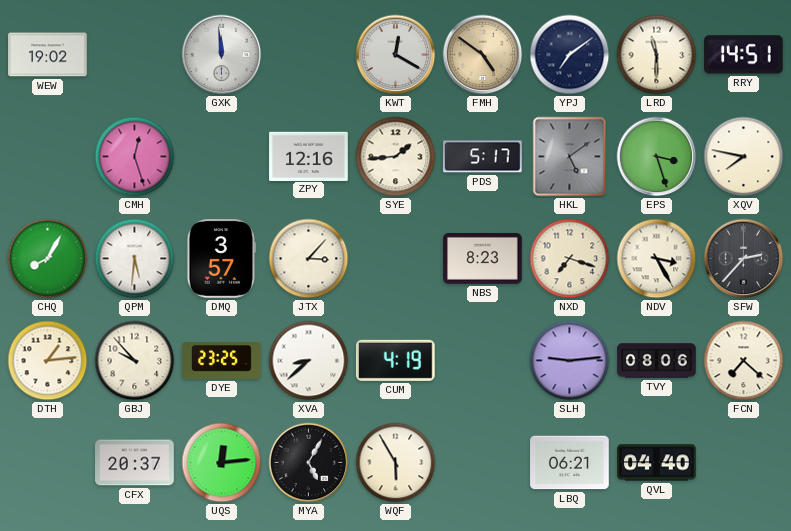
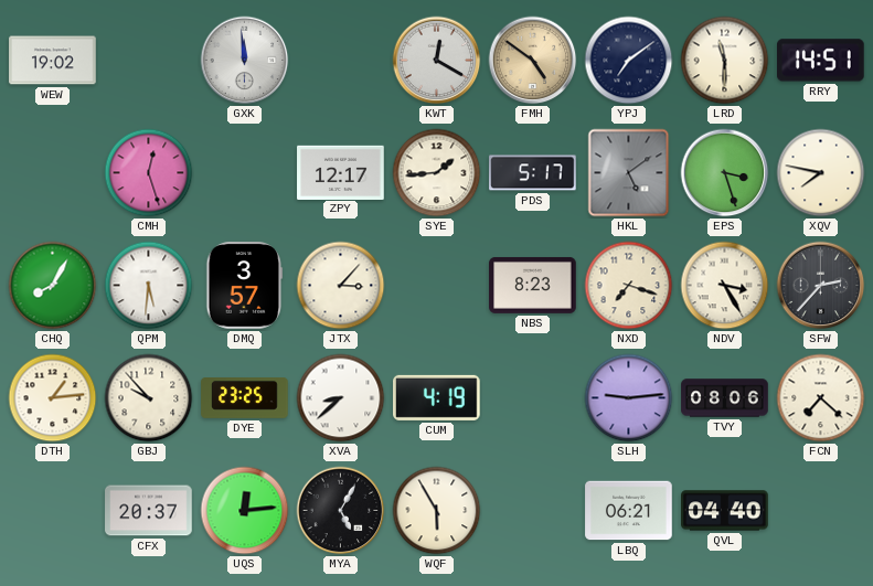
ZPY: 12:16 -> 12:17
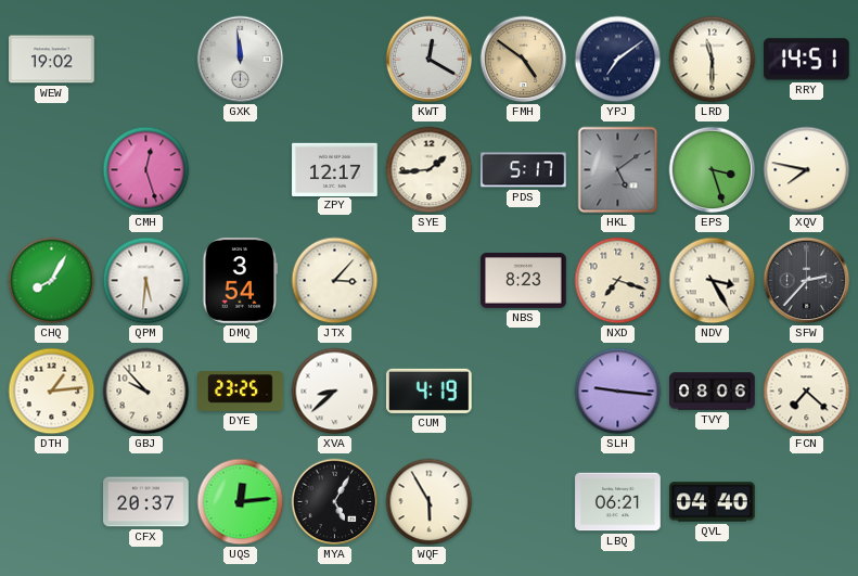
DMQ: 3:57 -> 3:54
SLH: 9:14 -> 9:16
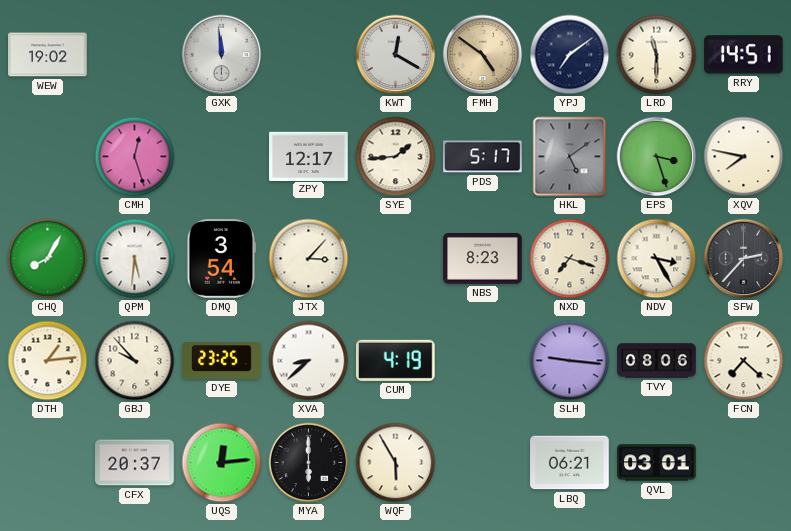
MYA: 5:05 -> 6:00
QVL: 04:40 -> 03:01
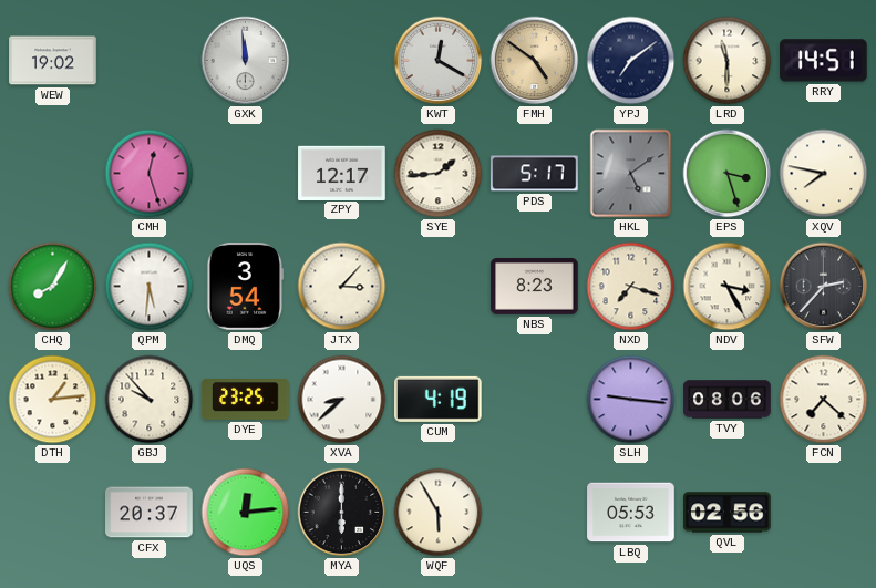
LBQ: 06:21 -> 05:53
QVL: 03:01 -> 02:56
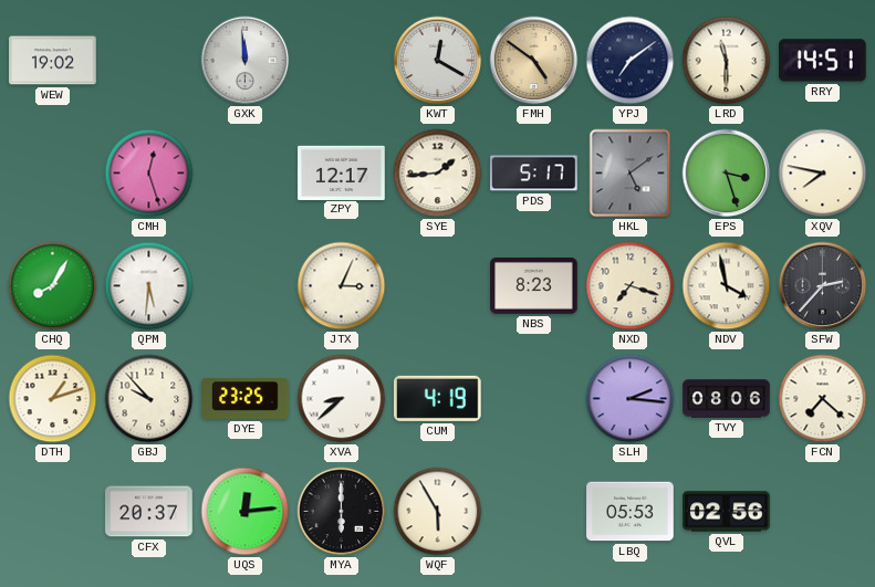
DMQ: 3:54 -> none
JTX: 3:07 -> 3:04
NDV: 3:25 -> 3:58
DTH: 1:14 -> 1:12
SLH: 9:16 -> 2:16
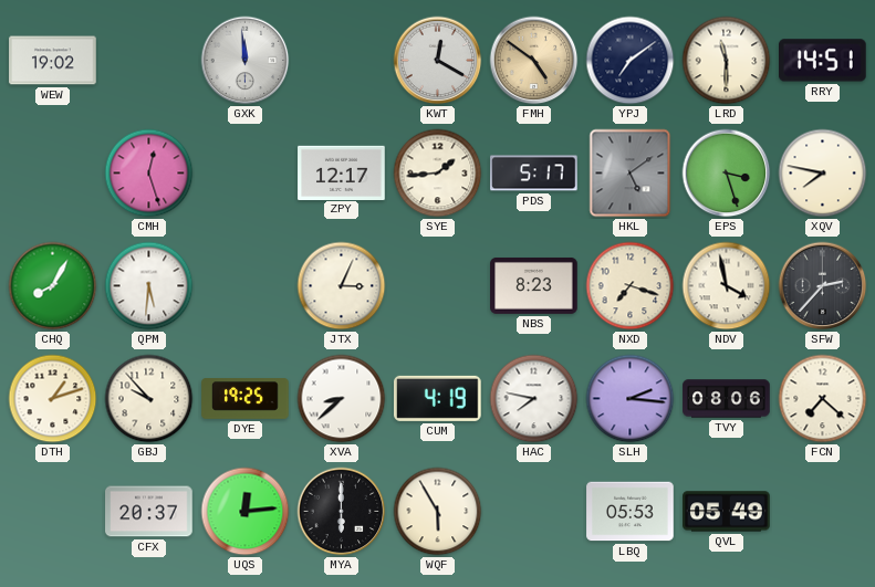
DYE: 23:25 -> 19:25
HAC: none -> 7:47
QVL: 02:56 -> 05:49
